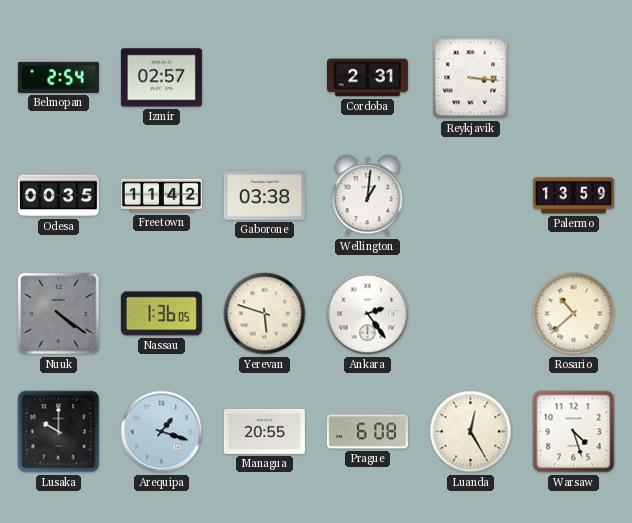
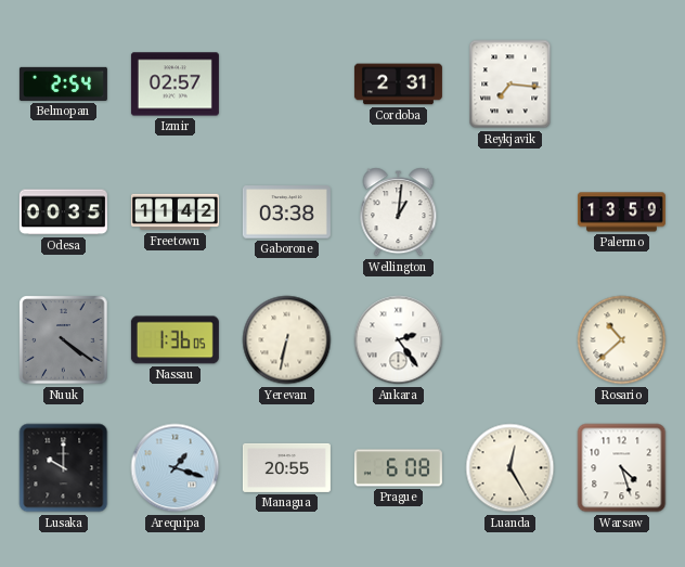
Reykjavik: 3:16 -> 7:16
Yerevan: 5:48 -> 6:32
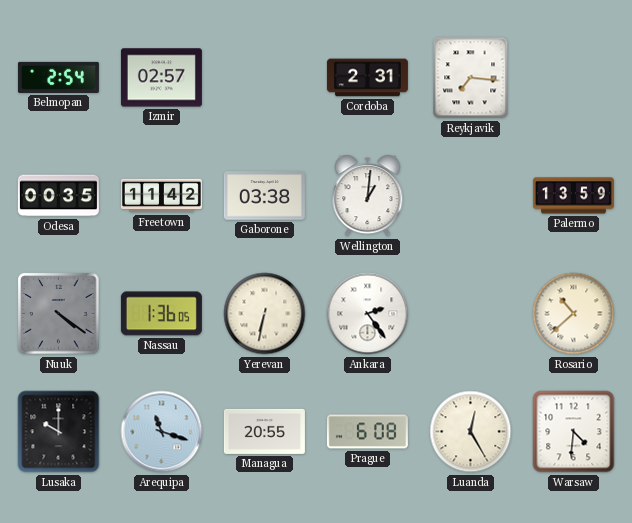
Arequipa: 1:18 -> 11:18
Warsaw: 4:27 -> 4:31
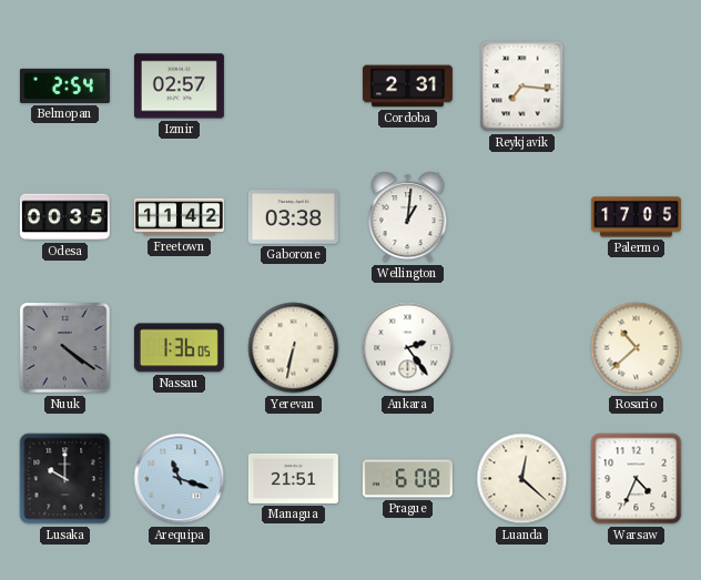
Palermo: 13:59 -> 17:05
Managua: 20:55 -> 21:51
Luanda: 12:25 -> 12:22
Warsaw: 4:31 -> 4:34
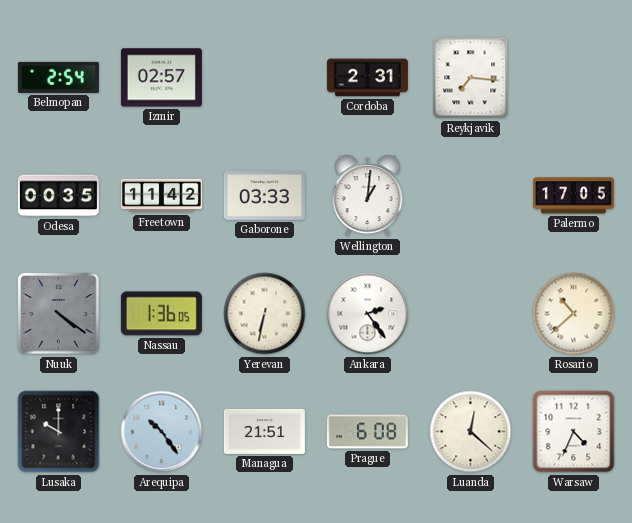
Gaborone: 03:38 -> 03:33
Arequipa: 11:18 -> 10:24
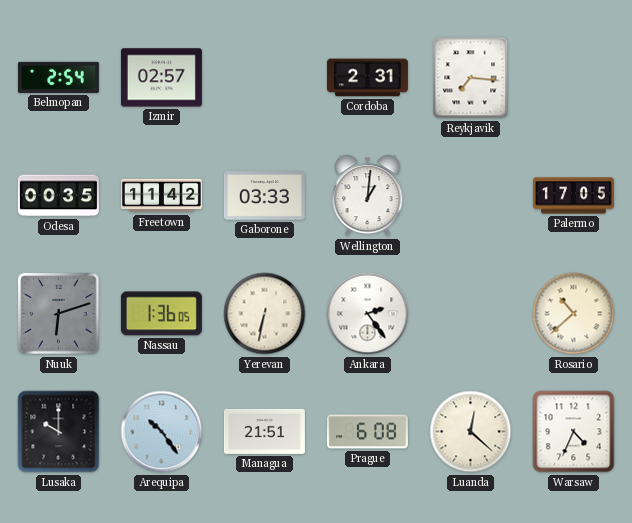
Nuuk: 4:21 -> 6:12
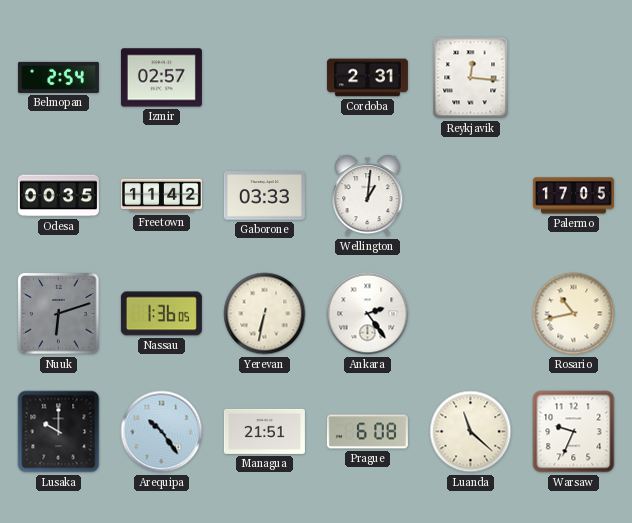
Reykjavik: 7:16 -> 12:16
Rosario: 10:38 -> 10:43
Luanda: 12:22 -> 11:22
Warsaw: 4:34 -> 9:34
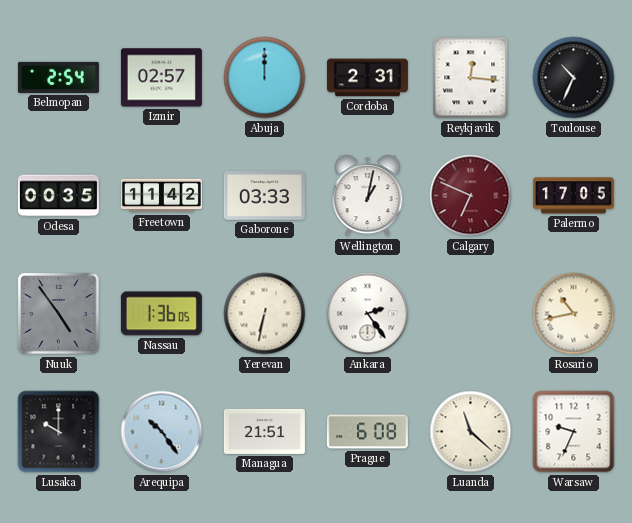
Abuja: none -> 12:00
Toulouse: none -> 10:34
Wellington: 1:01 -> 1:02
Calgary: none -> 6:49
Nuuk: 6:12 -> 4:54
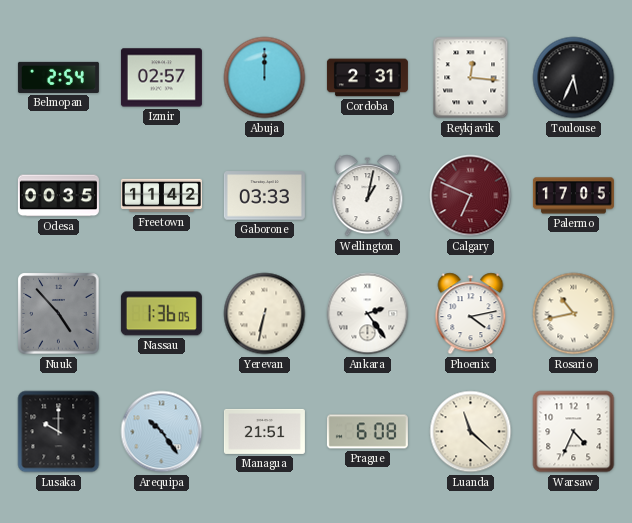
Toulouse: 10:34 -> 5:34
Nuuk: 4:54 -> 4:53
Phoenix: none -> 4:13
Warsaw: 9:34 -> 4:34
